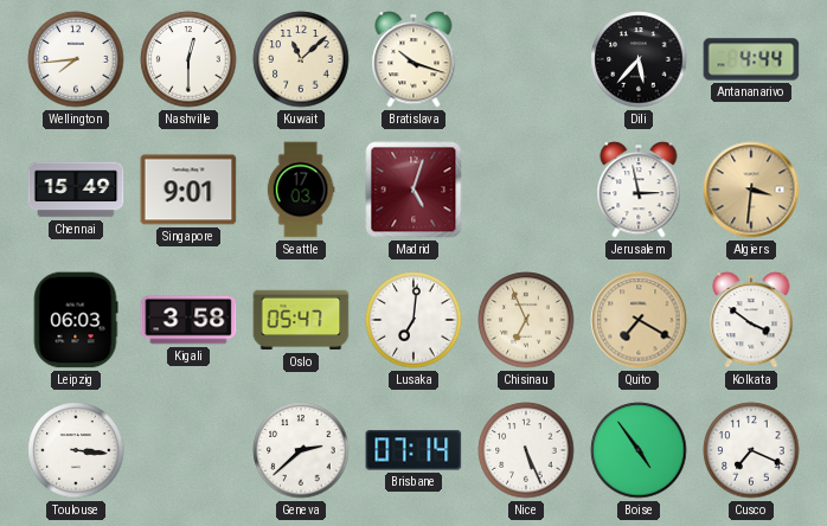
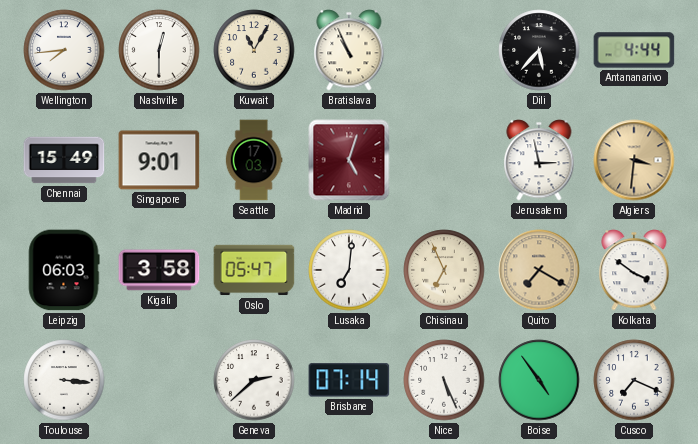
Kuwait: 11:08 -> 11:05
Bratislava: 10:18 -> 10:56
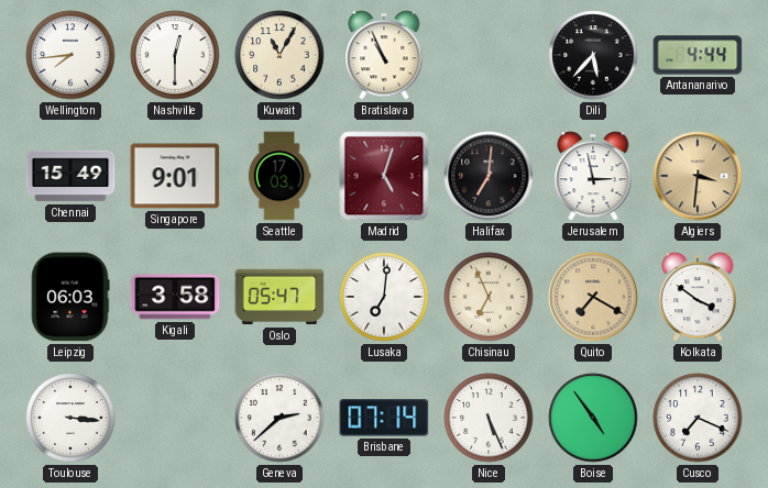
Halifax: none -> 7:01
